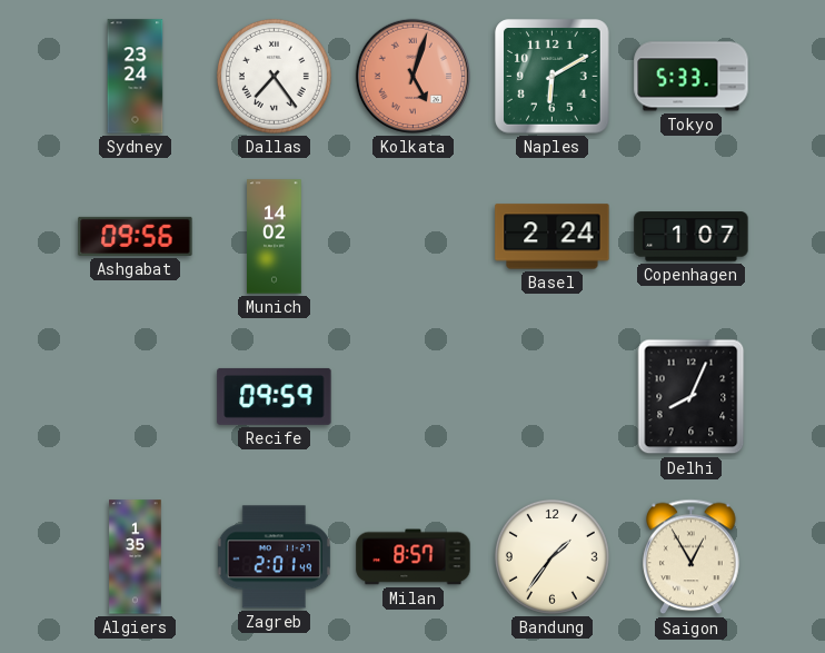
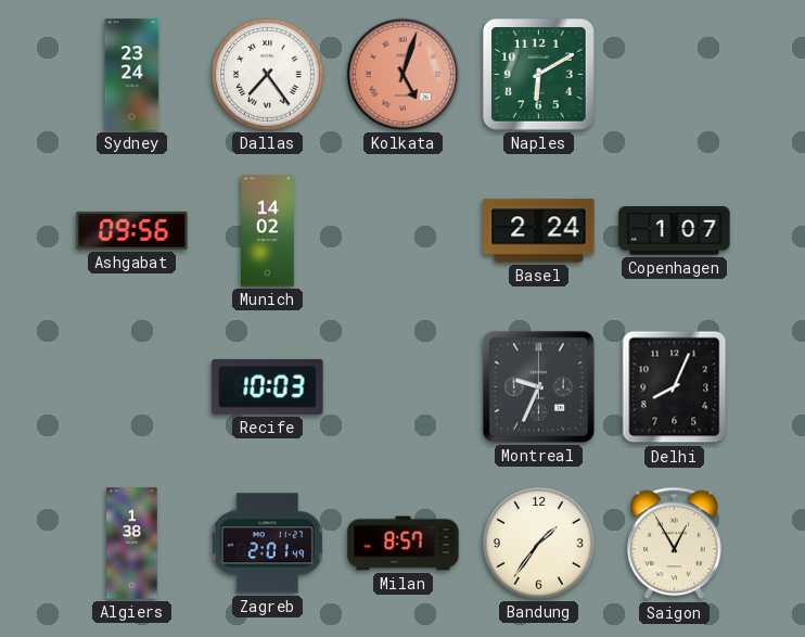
Tokyo: 5:33 -> none
Recife: 09:59 -> 10:03
Montreal: none -> 9:34
Algiers: 1:35 -> 1:38
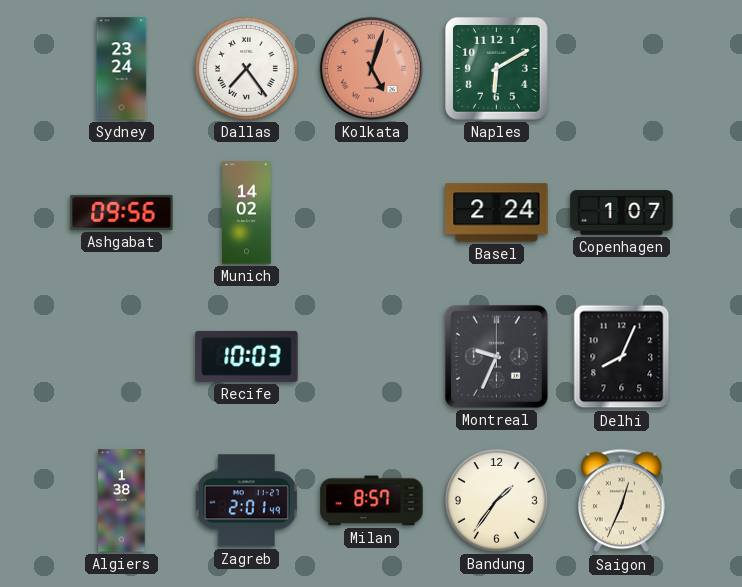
Saigon: 12:55 -> 12:34
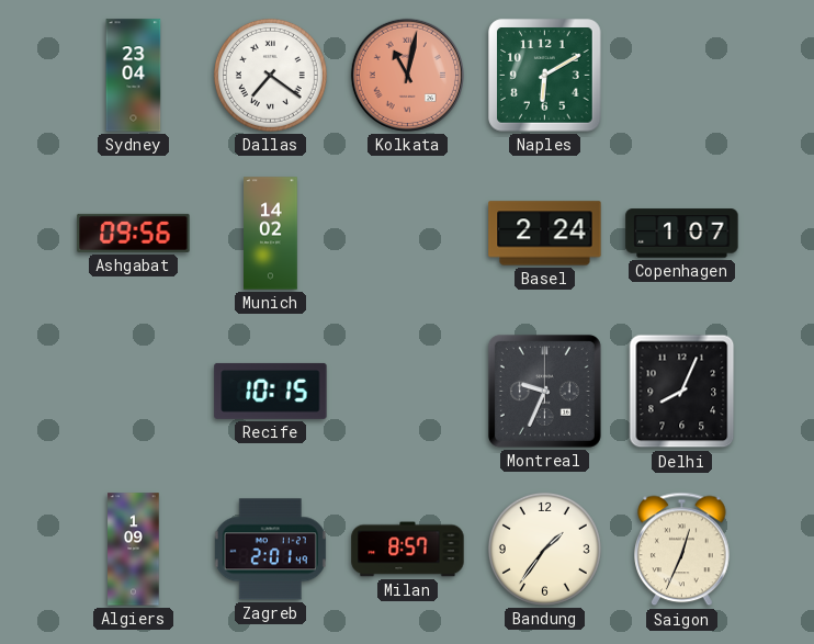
Sydney: 23:24 -> 23:04
Dallas: 7:24 -> 7:21
Kolkata: 5:03 -> 11:02
Recife: 10:03 -> 10:15
Algiers: 1:38 -> 1:09
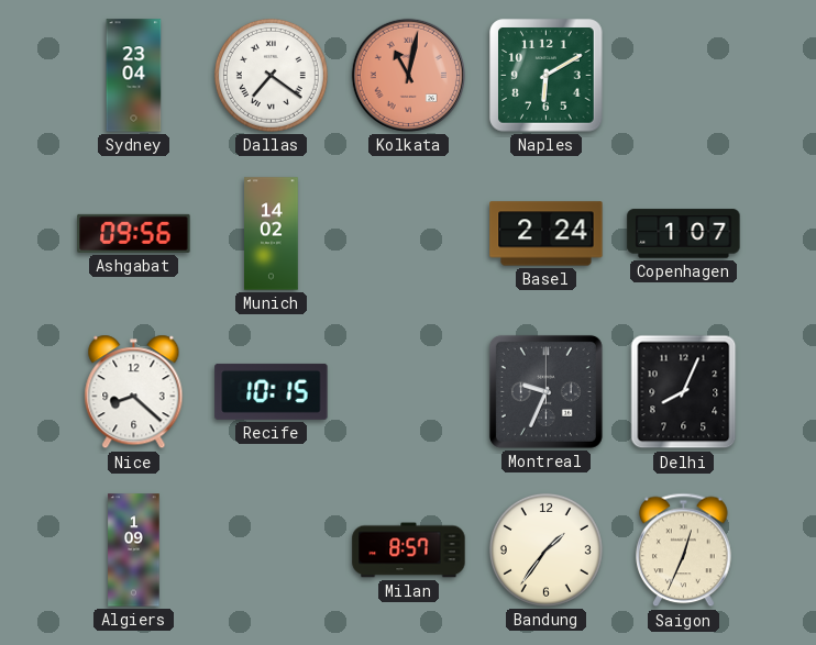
Nice: none -> 8:22
Zagreb: 2:01 -> none
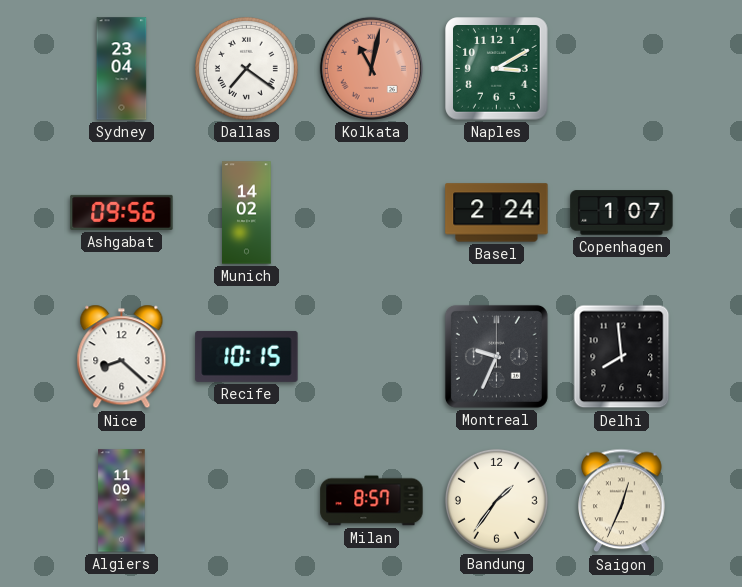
Naples: 6:10 -> 3:10
Delhi: 8:04 -> 7:59
Algiers: 1:09 -> 11:09
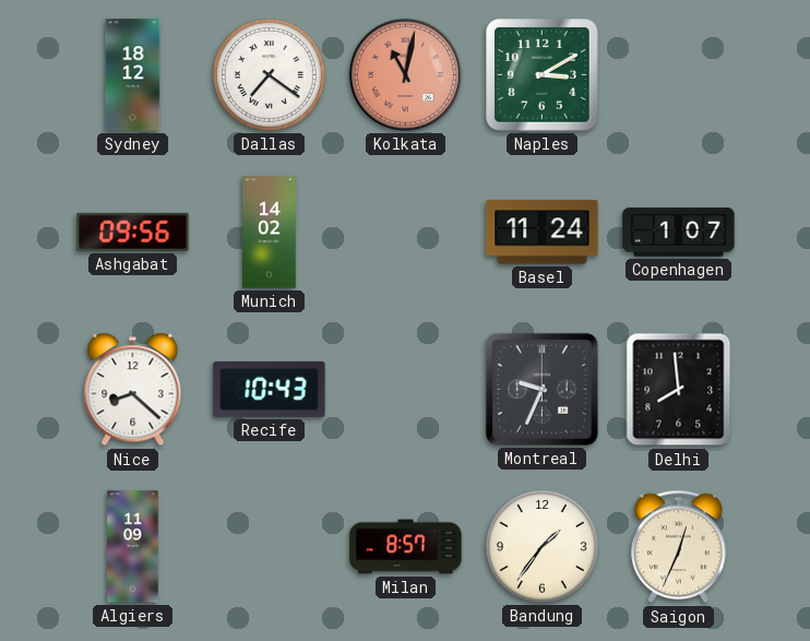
Sydney: 23:04 -> 18:12
Basel: 2:24 -> 11:24
Recife: 10:15 -> 10:43
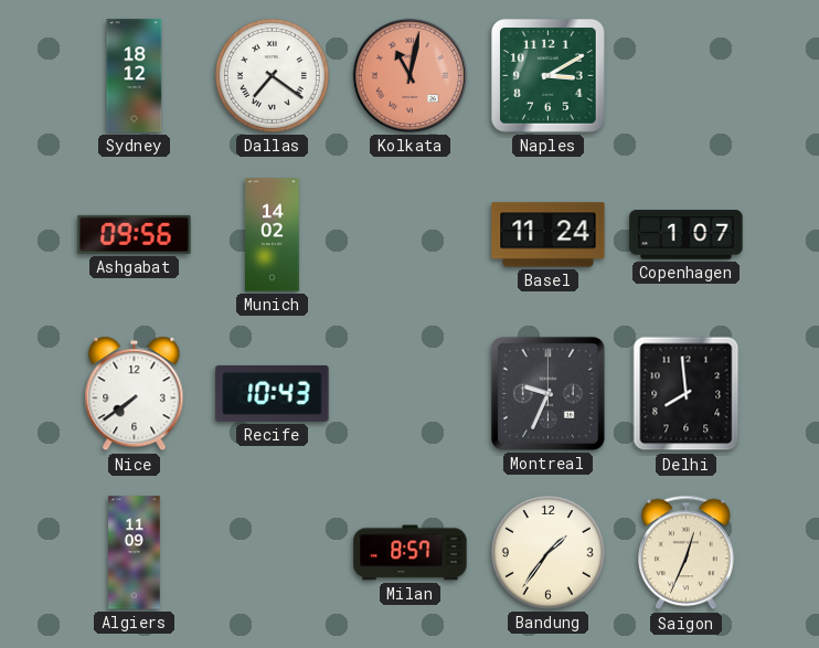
Nice: 8:22 -> 7:39
